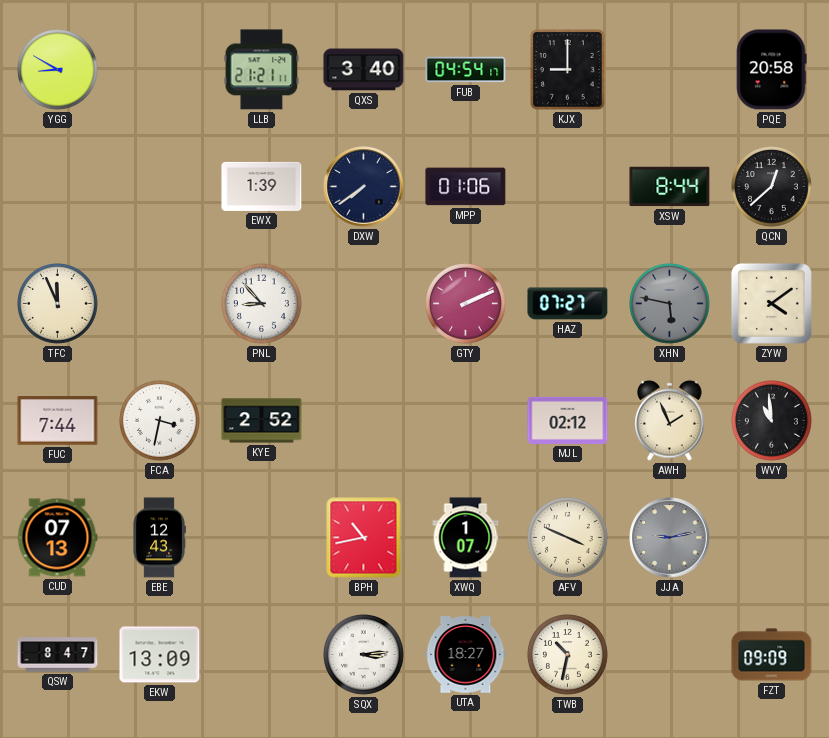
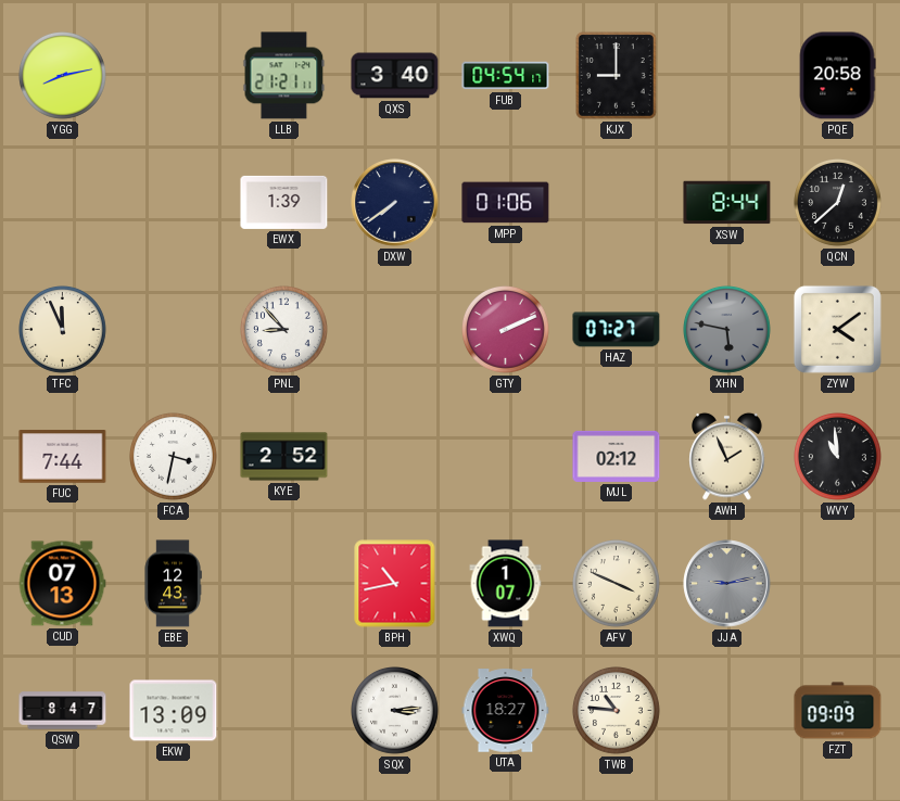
YGG: 8:50 -> 8:13
TWB: 10:32 -> 10:46
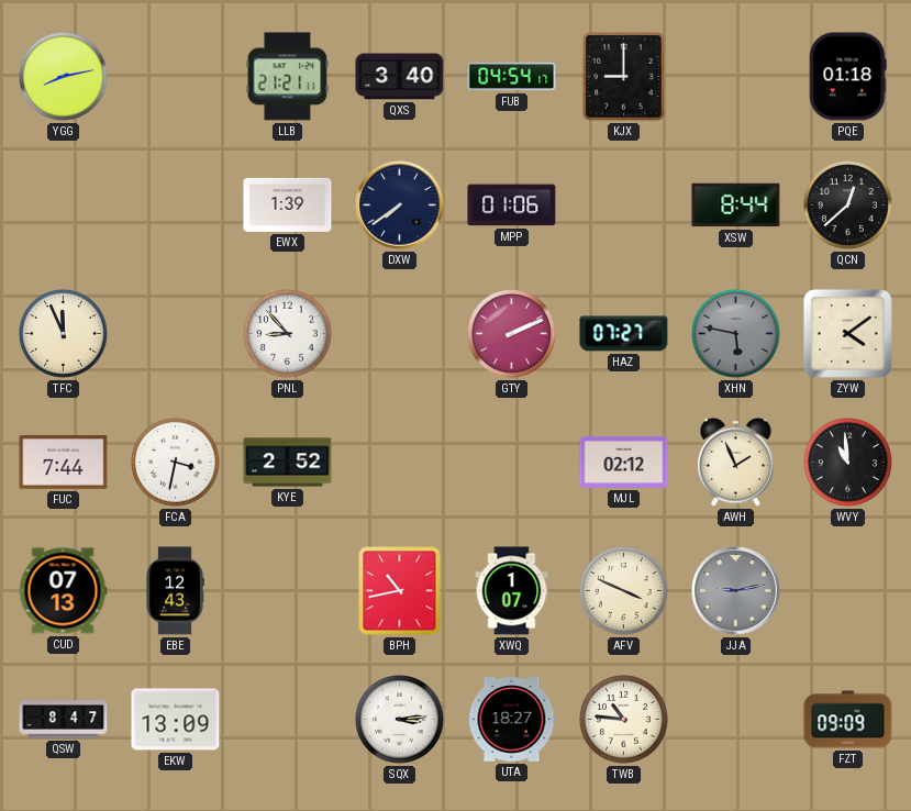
PQE: 20:58 -> 01:18
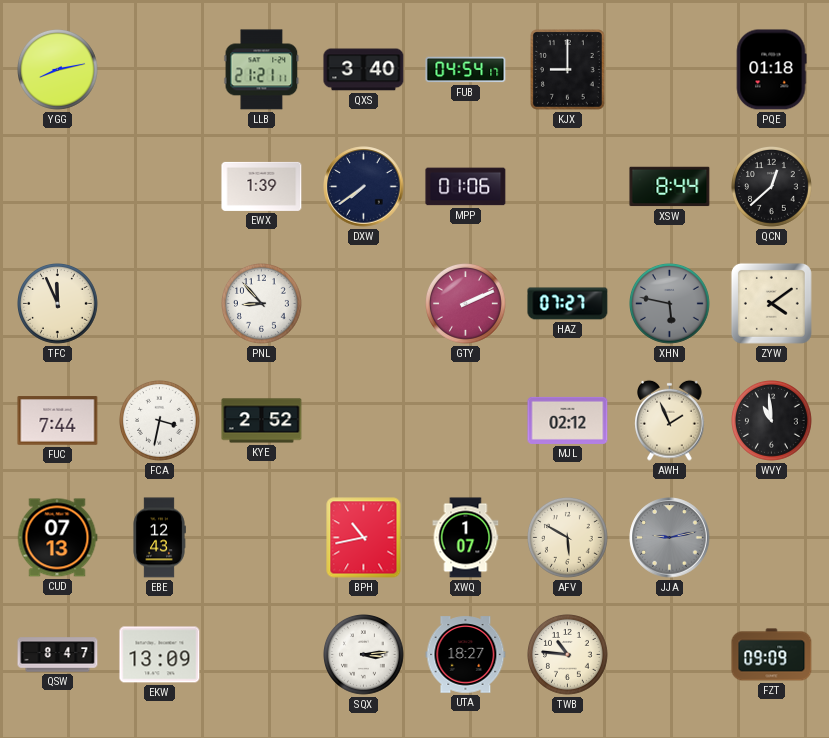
AFV: 3:49 -> 5:50
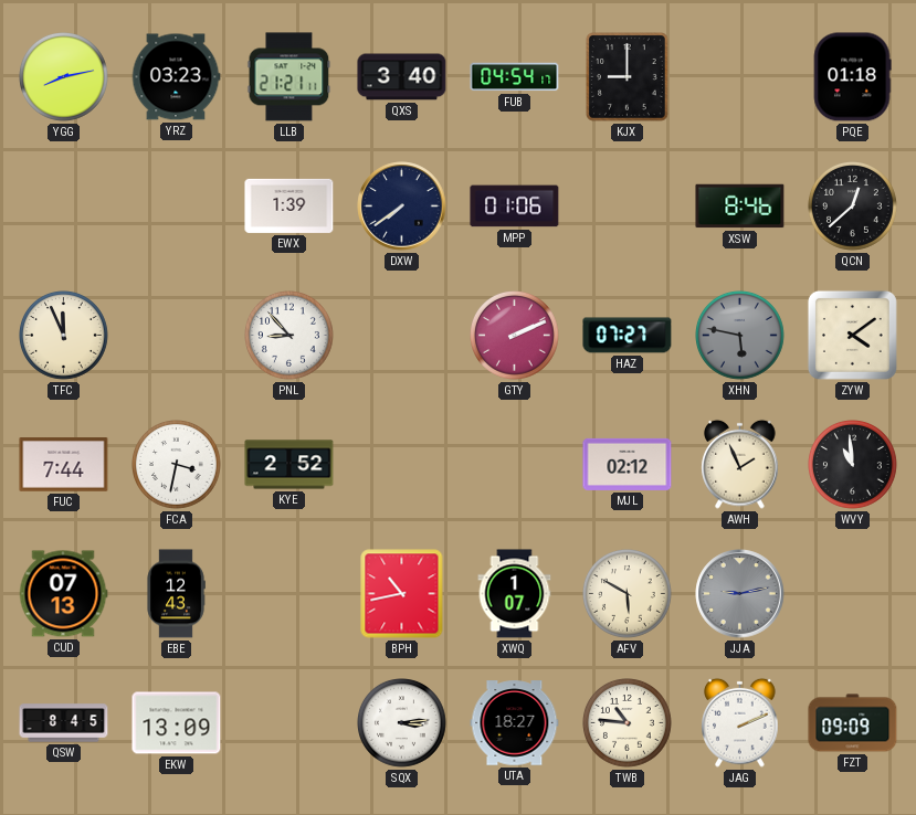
YRZ: none -> 03:23
XSW: 8:44 -> 8:46
QSW: 8:47 -> 8:45
JAG: none -> 2:11
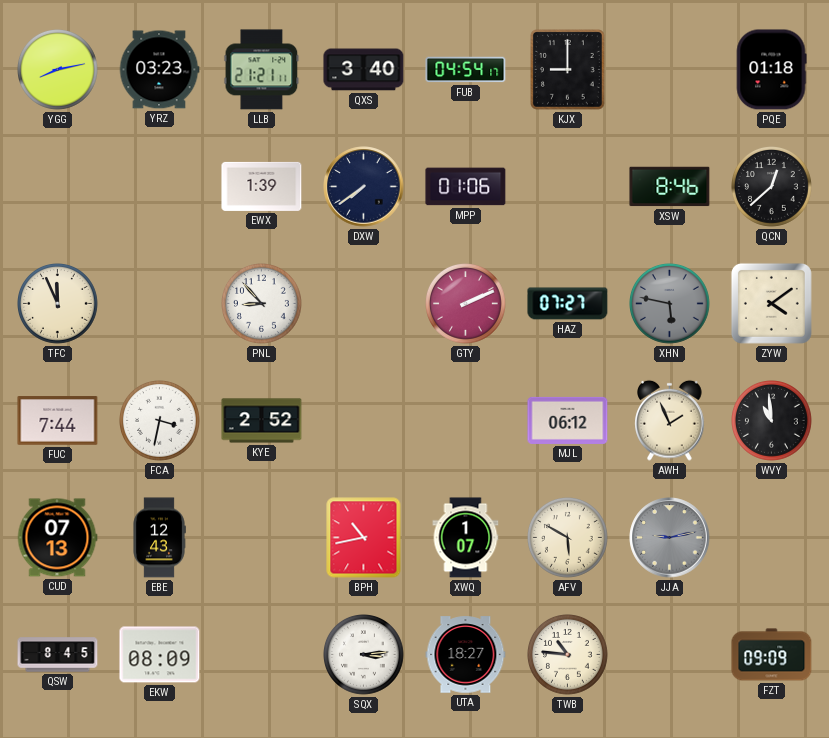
MJL: 02:12 -> 06:12
EKW: 13:09 -> 08:09
JAG: 2:11 -> none
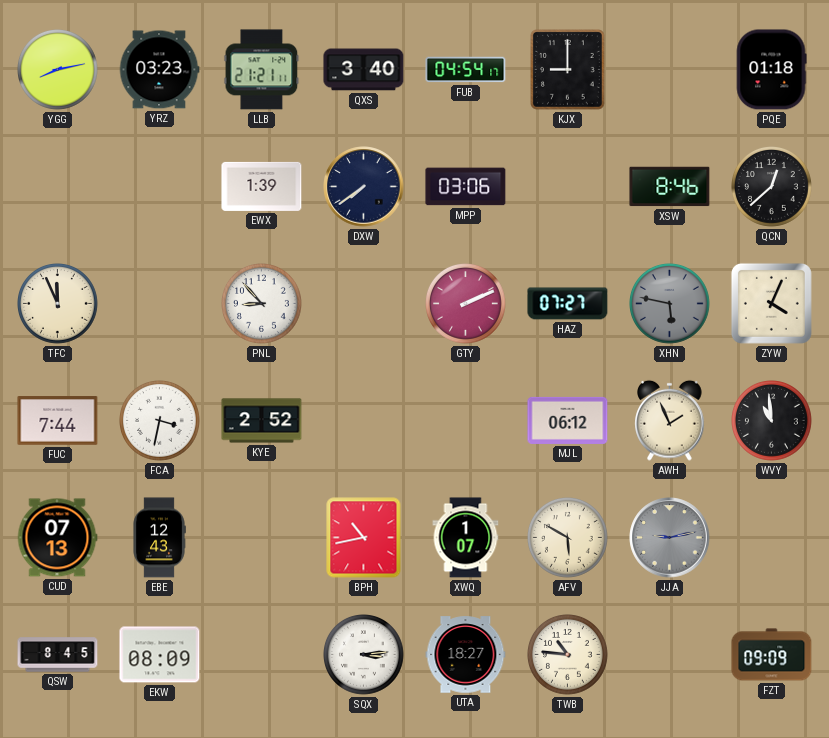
MPP: 01:06 -> 03:06
ZYW: 4:09 -> 4:04
